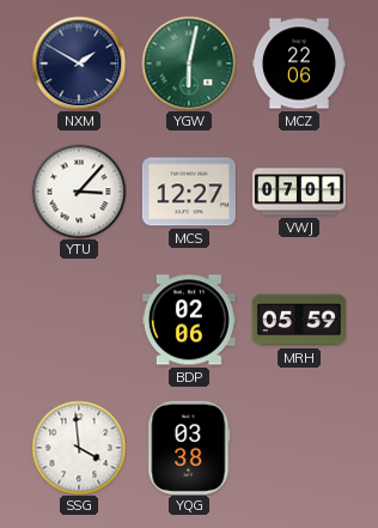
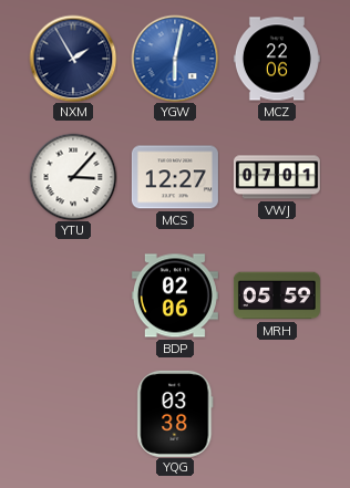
NXM: 1:50 -> 1:55
YGW dial: green -> blue
SSG: 3:59 -> none
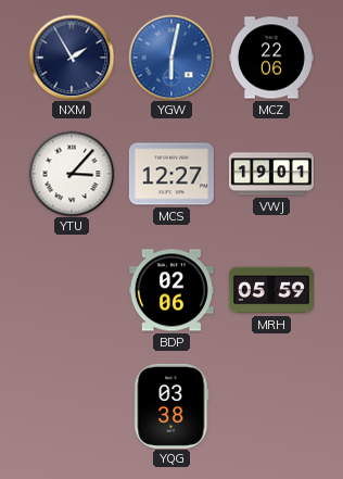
VWJ: 07:01 -> 19:01
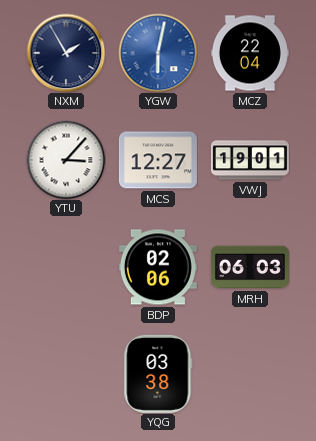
MCZ: 22:06 -> 22:04
MRH: 05:59 -> 06:03
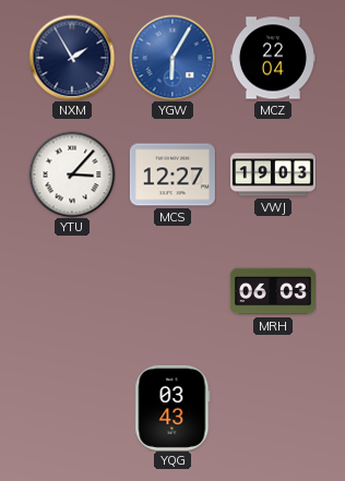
YGW: 6:02 -> 6:05
VWJ: 19:01 -> 19:03
BDP: 02:06 -> none
YQG: 03:38 -> 03:43
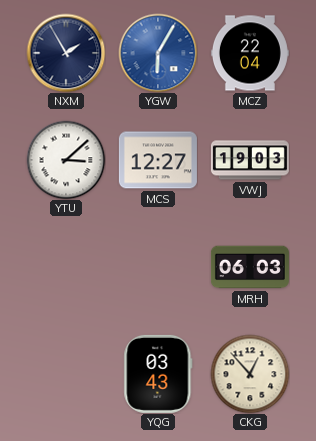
YTU: 3:07 -> 3:08
CKG: none -> 12:53
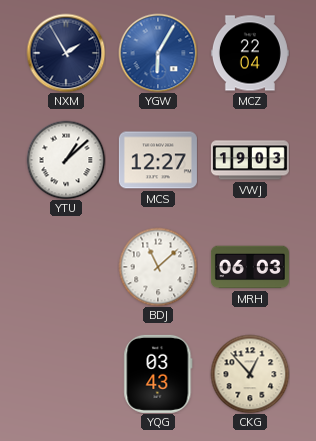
YTU: 3:08 -> 1:08
BDJ: none -> 11:08
